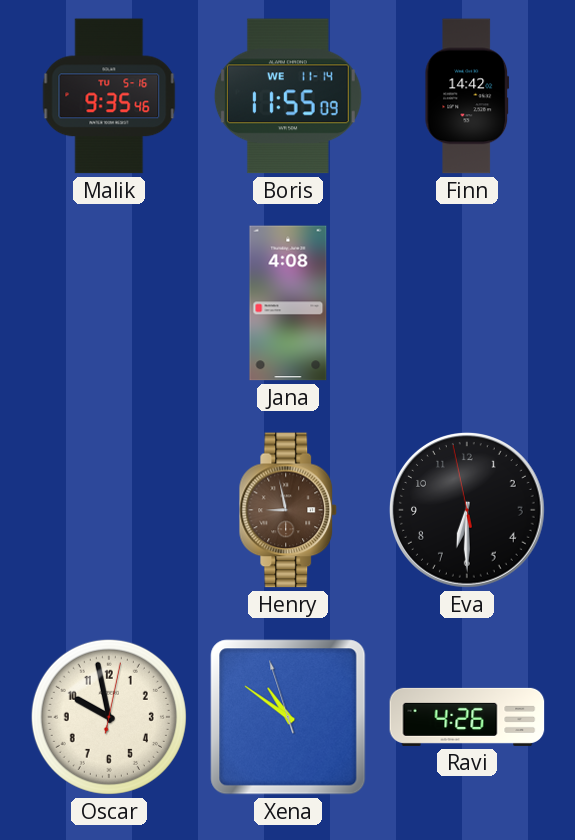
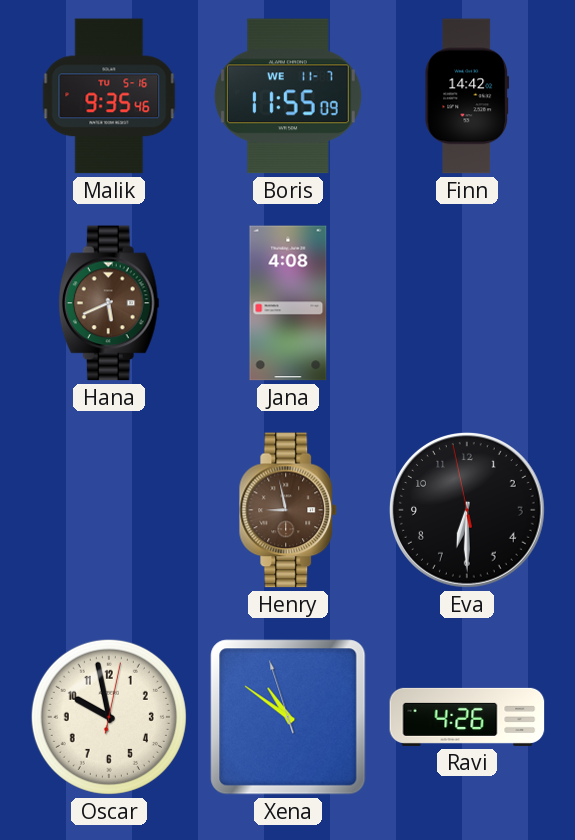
Boris date: WE 11-14 -> WE 11-7
Hana: none -> 5:41
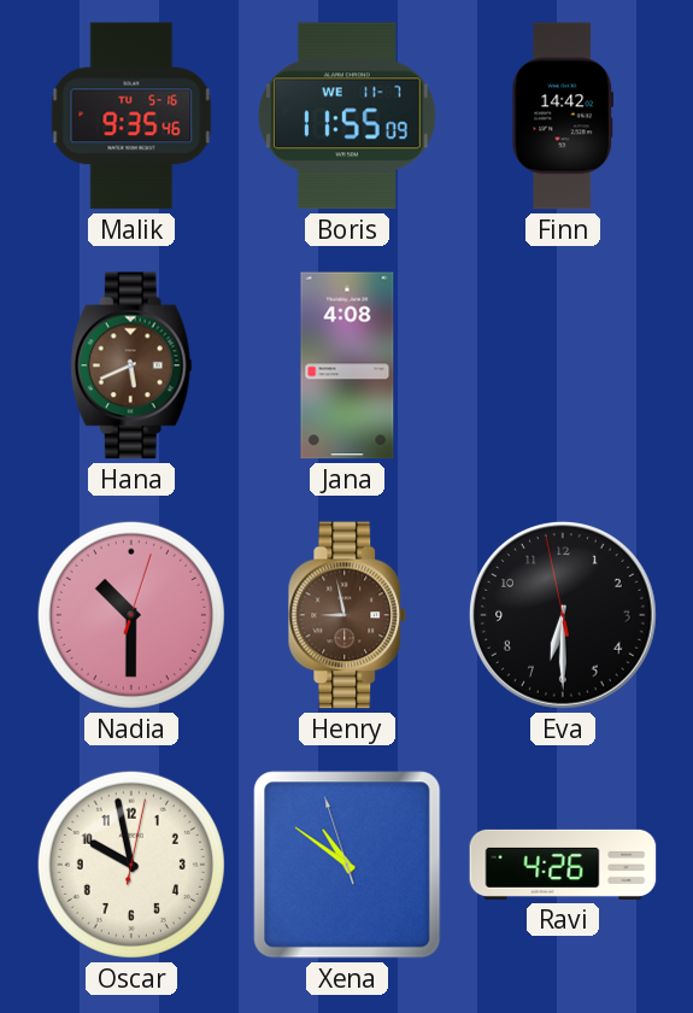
Nadia: none -> 10:30
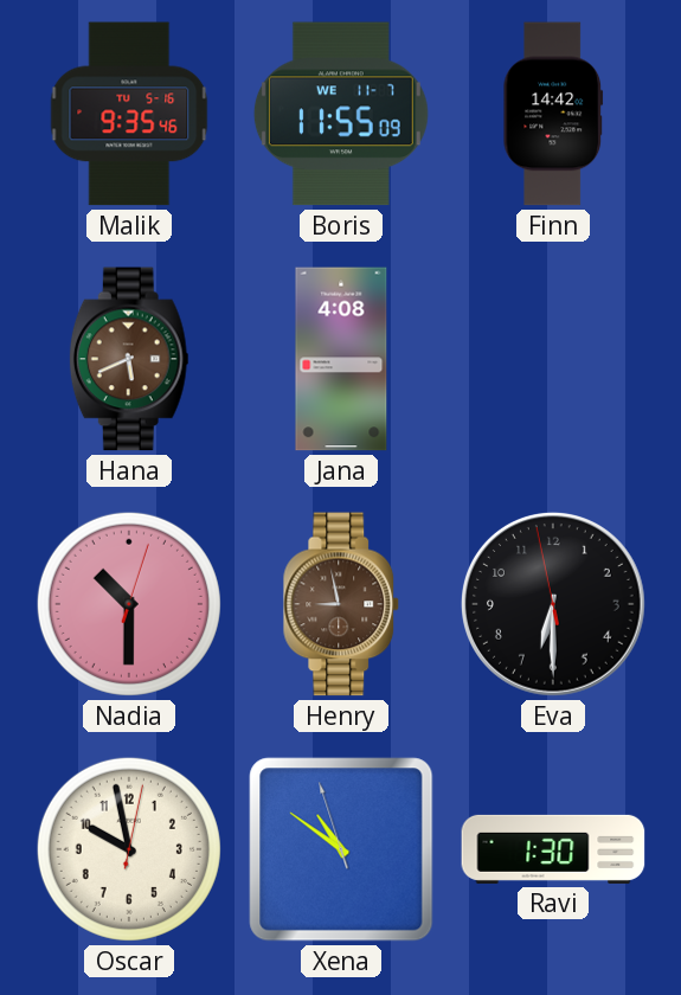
Ravi: 4:26 -> 1:30
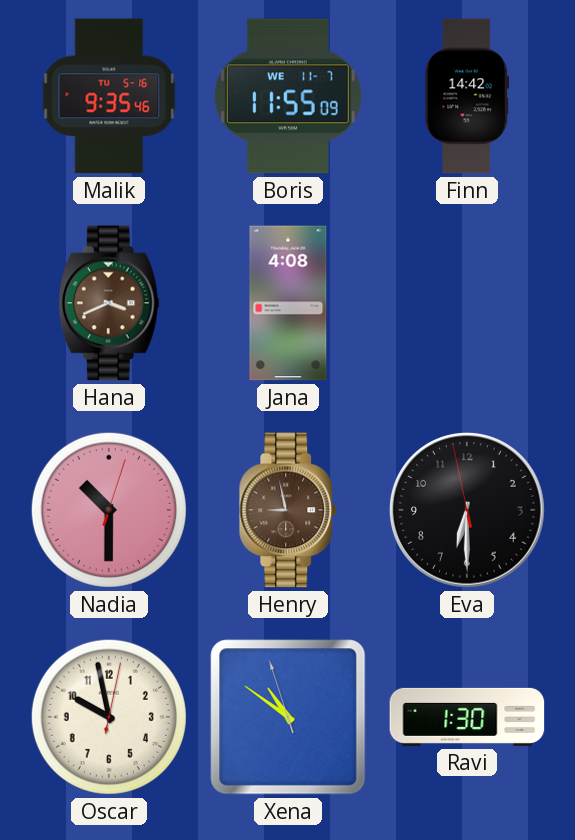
Hana: 5:41 -> 3:41
